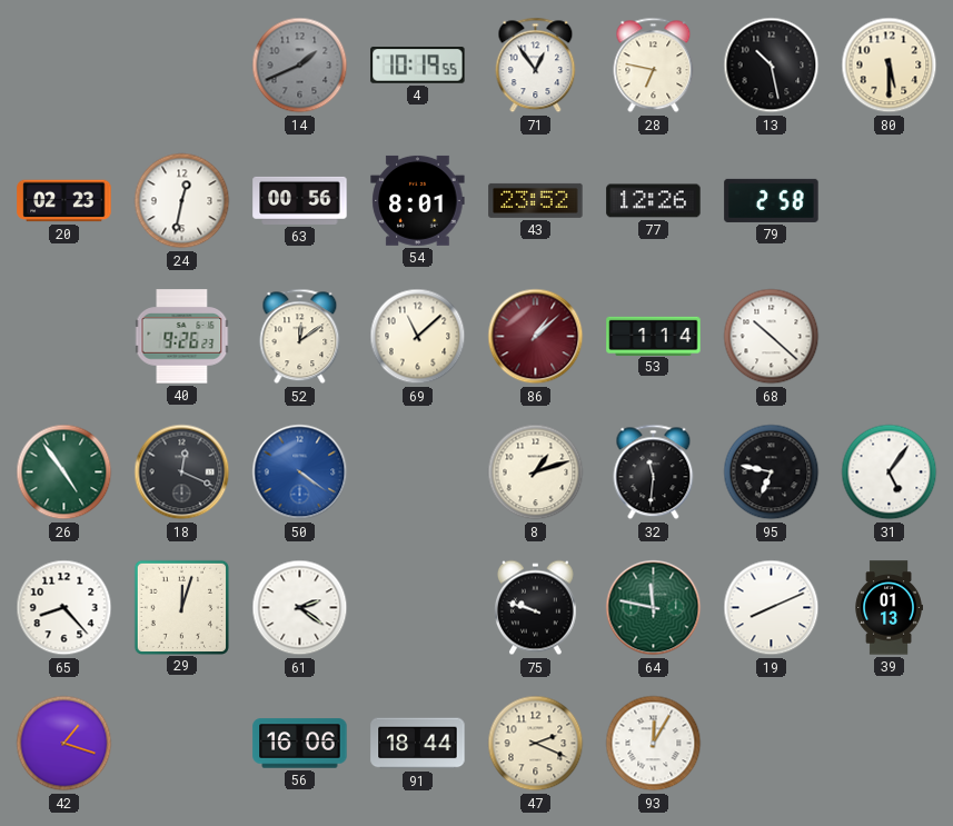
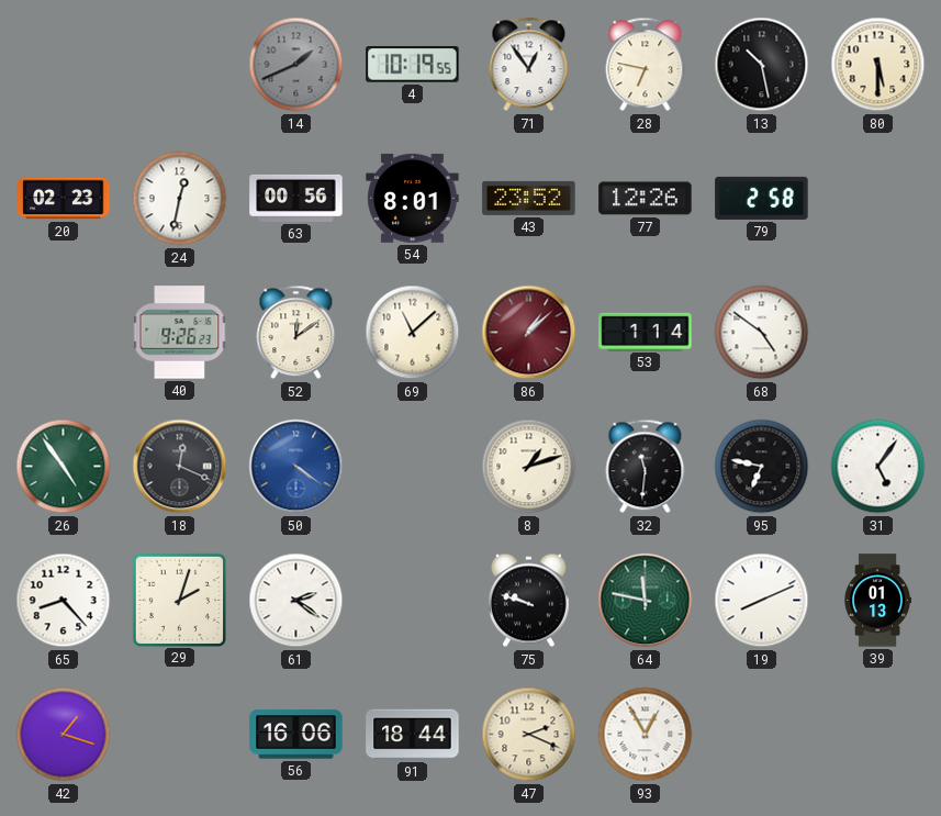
68: 10:22 -> 4:51
29: 12:03 -> 2:03
93: 12:05 -> 12:55
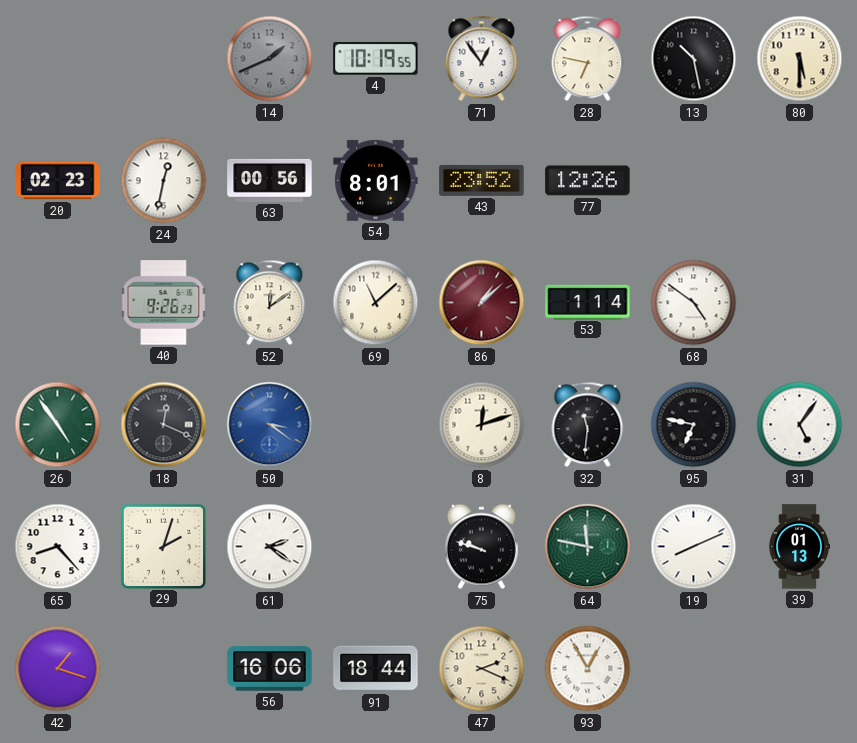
79: 2:58 -> none
50: 4:21 -> 3:21
8: 1:12 -> 12:12
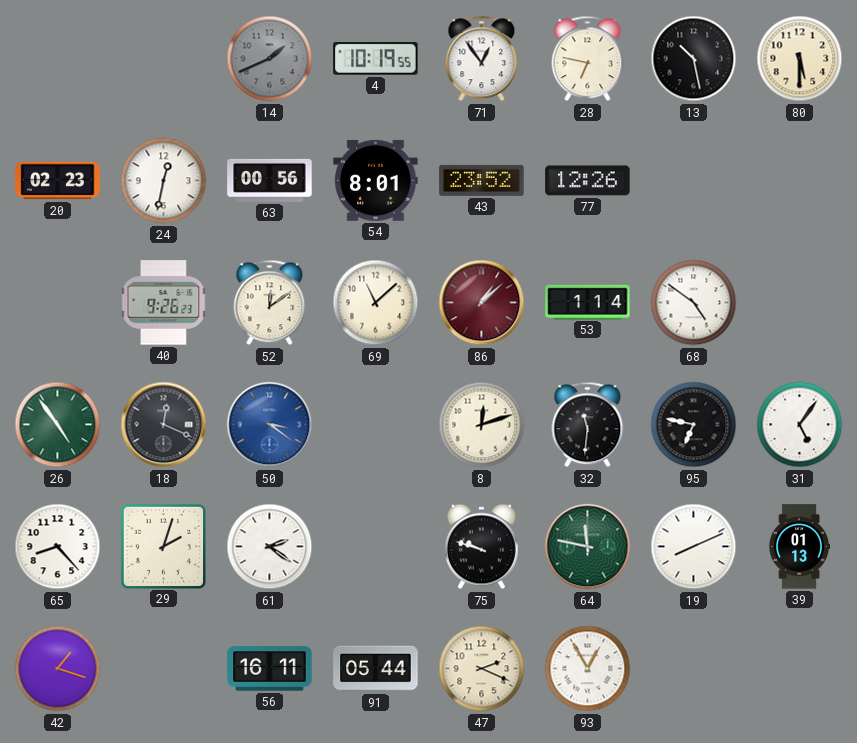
56: 16:06 -> 16:11
91: 18:44 -> 05:44
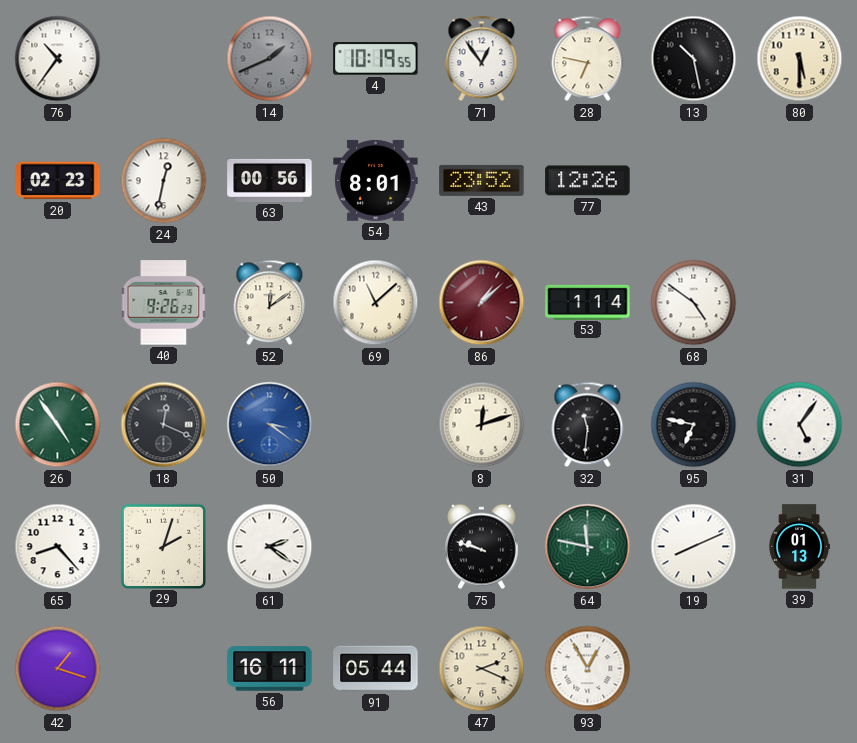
76: none -> 10:36
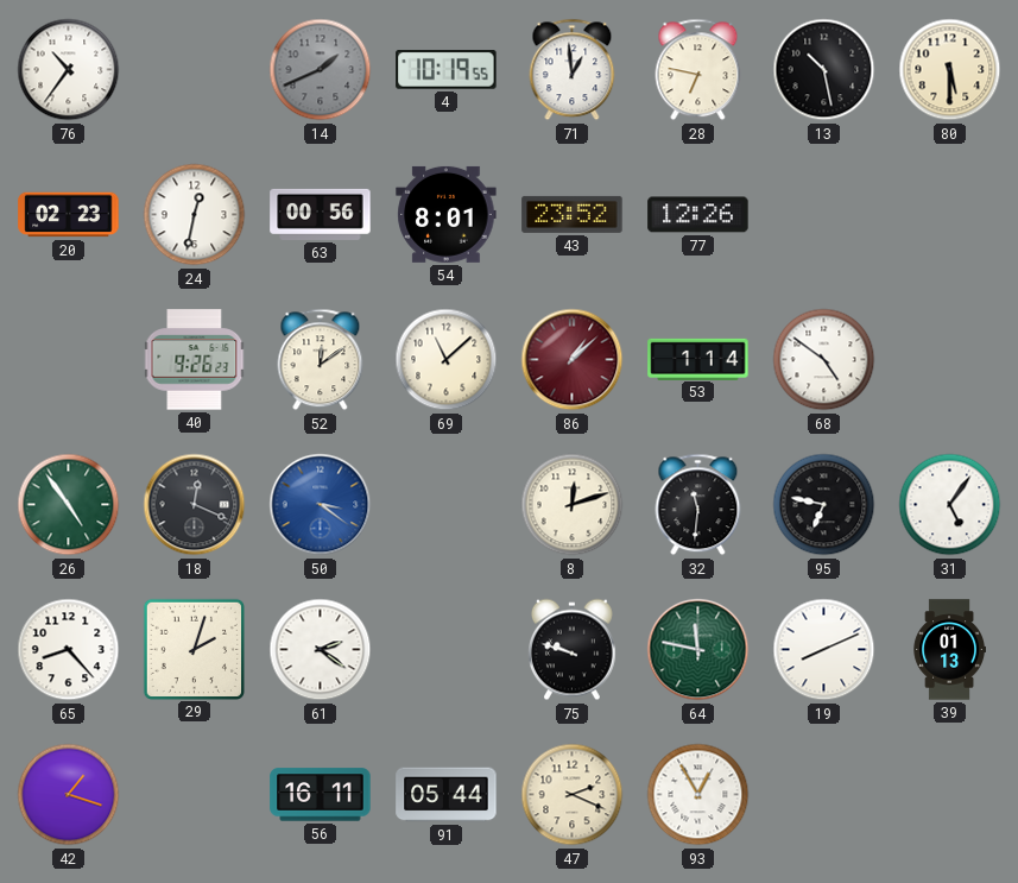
71: 12:54 -> 12:59
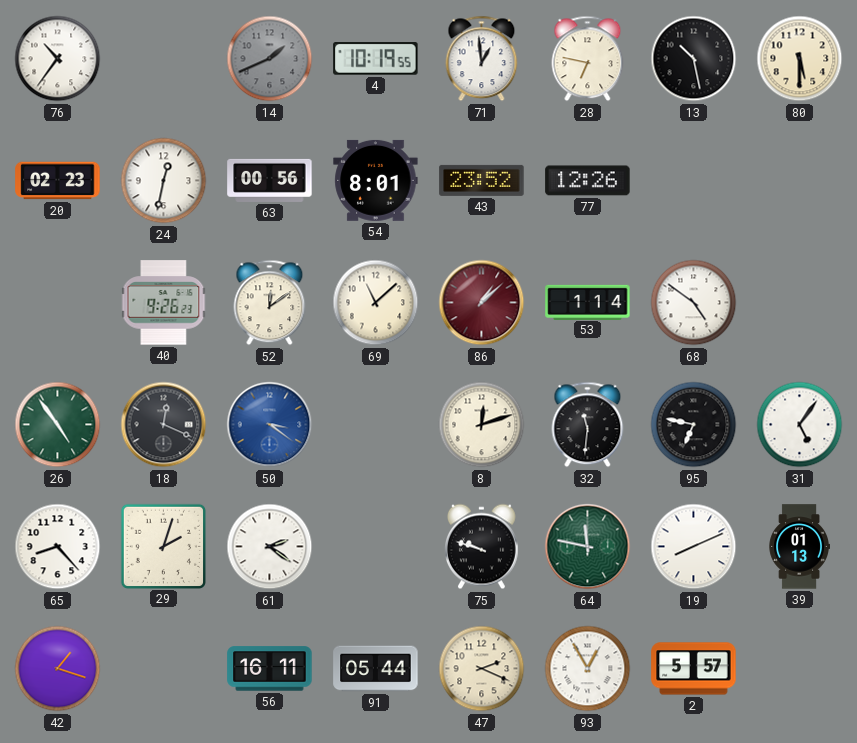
2: none -> 5:57
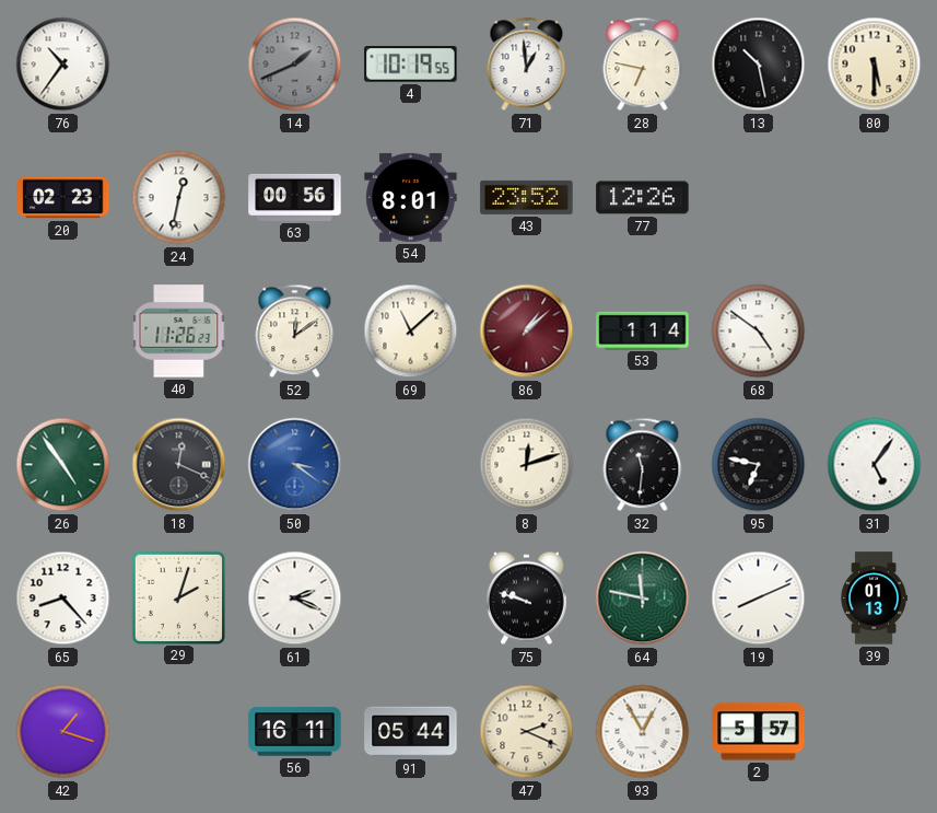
40: 9:26 -> 11:26
61: 2:21 -> 2:19
